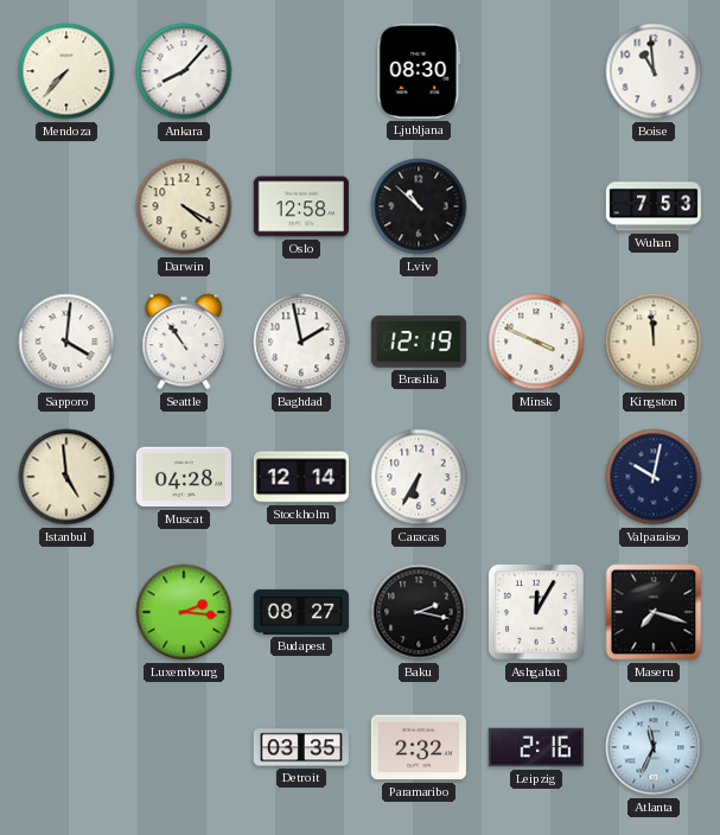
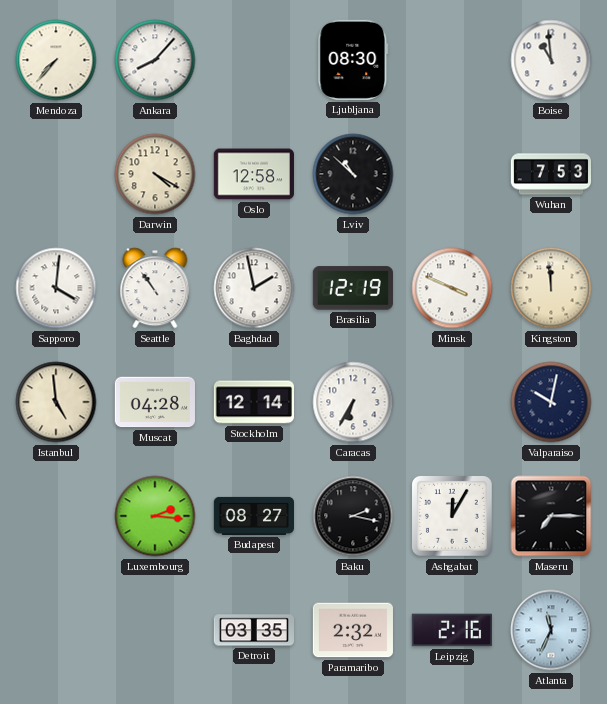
Maseru: 7:18 -> 7:15
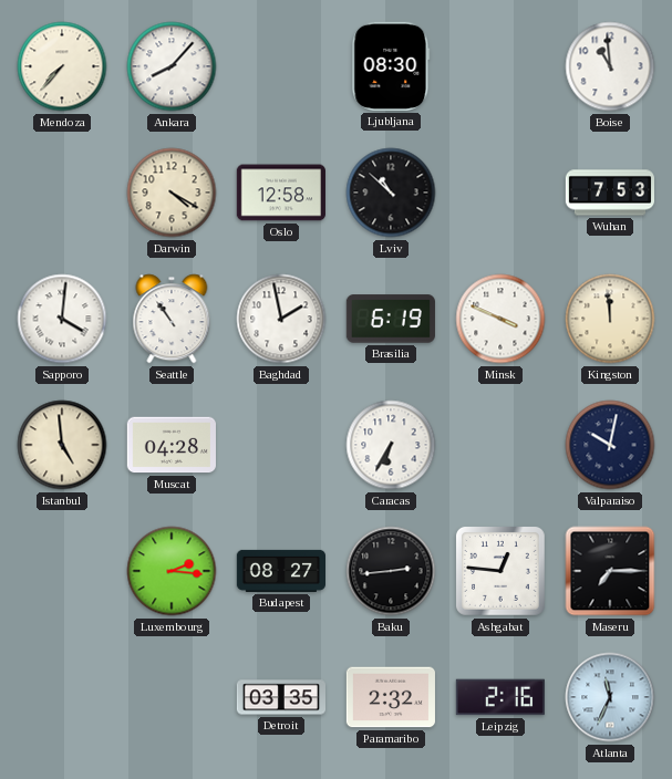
Brasilia: 12:19 -> 6:19
Stockholm: 12:14 -> none
Baku: 2:17 -> 2:44
Ashgabat: 12:05 -> 12:46
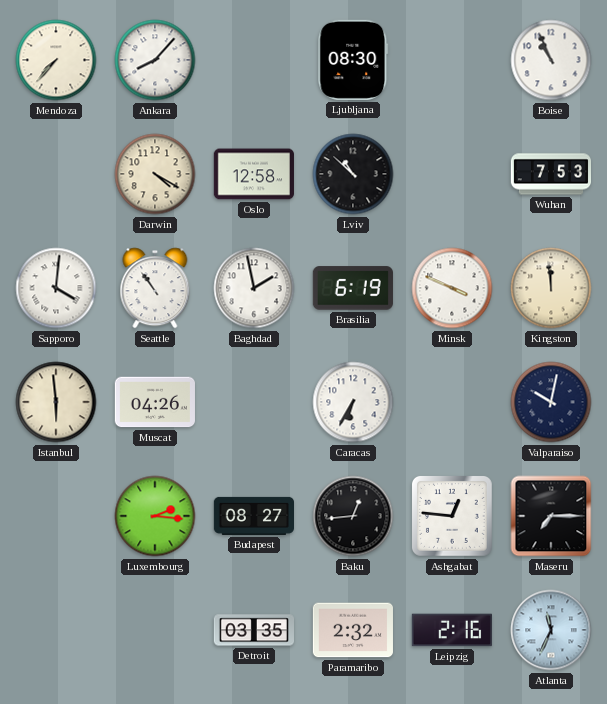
Boise: 10:59 -> 10:56
Istanbul: 4:59 -> 5:59
Muscat: 04:28 -> 04:26
Baku: 2:44 -> 12:44
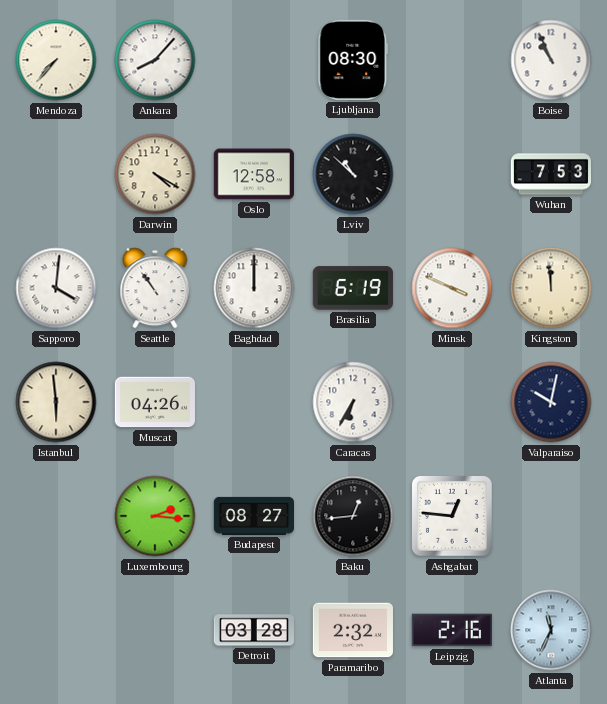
Baghdad: 1:58 -> 12:00
Maseru: 7:15 -> none
Detroit: 03:35 -> 03:28
